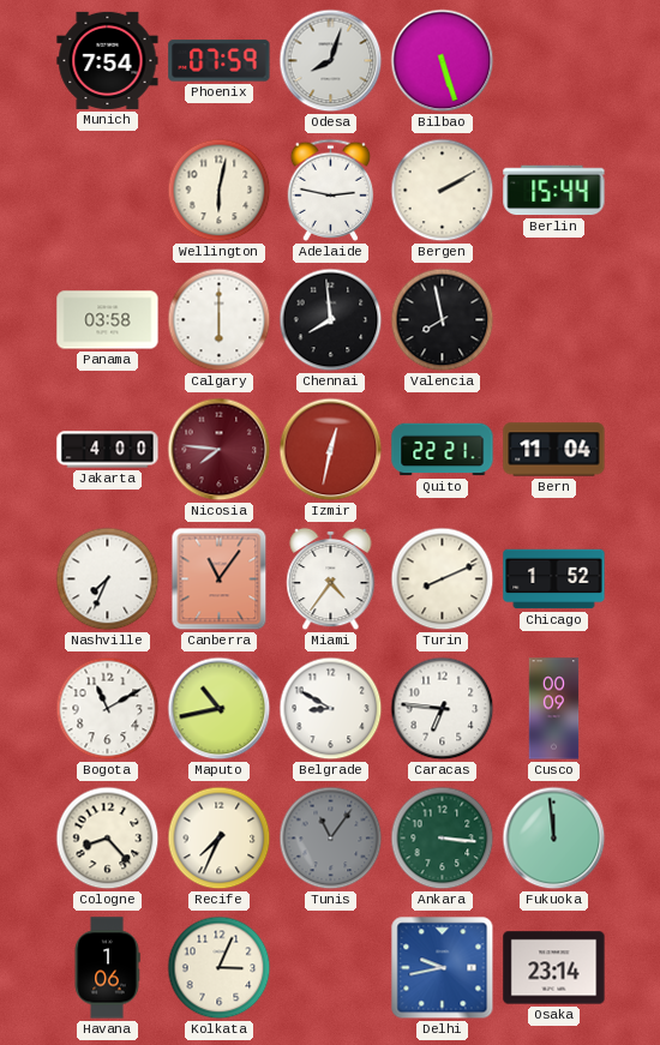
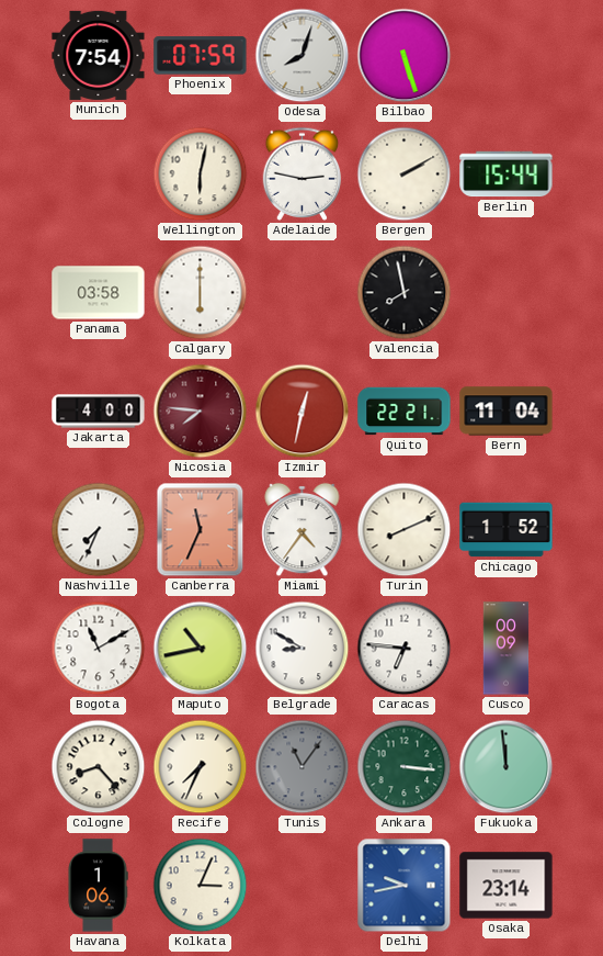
Chennai: 7:59 -> none
Canberra: 11:06 -> 11:34
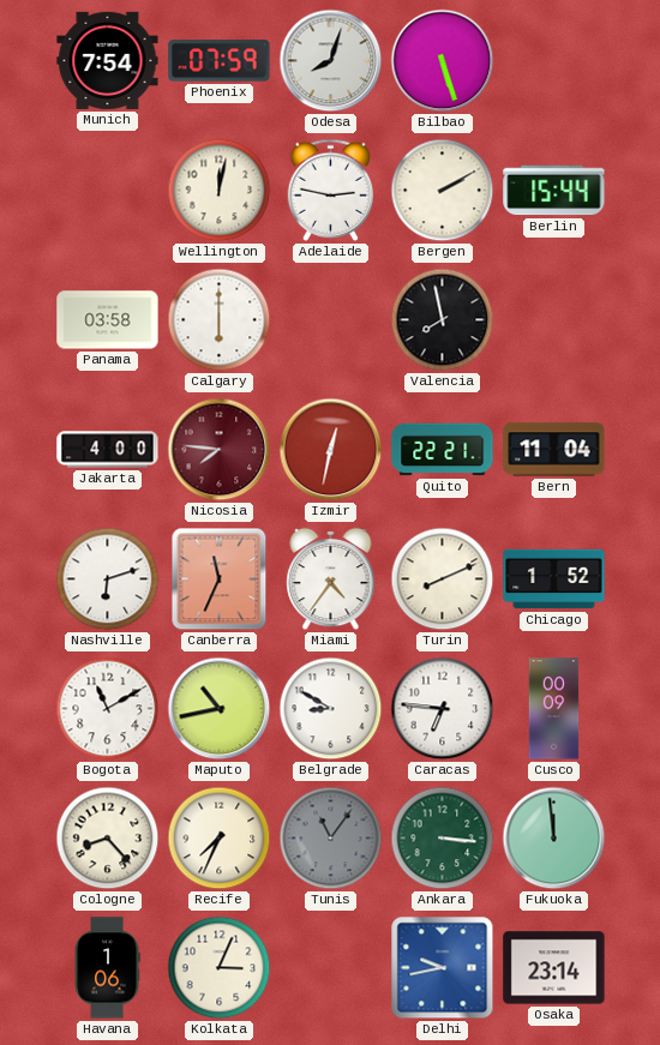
Wellington: 6:02 -> 12:02
Nashville: 7:34 -> 6:12
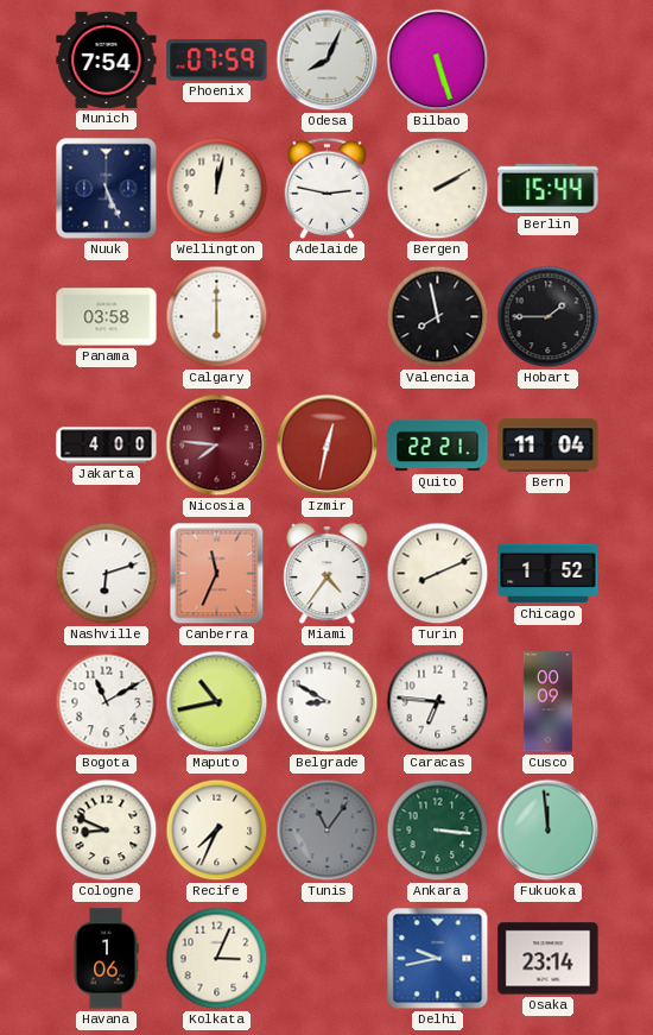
Odesa: 8:03 -> 8:04
Nuuk: none -> 5:26
Hobart: none -> 1:45
Cologne: 8:23 -> 8:49
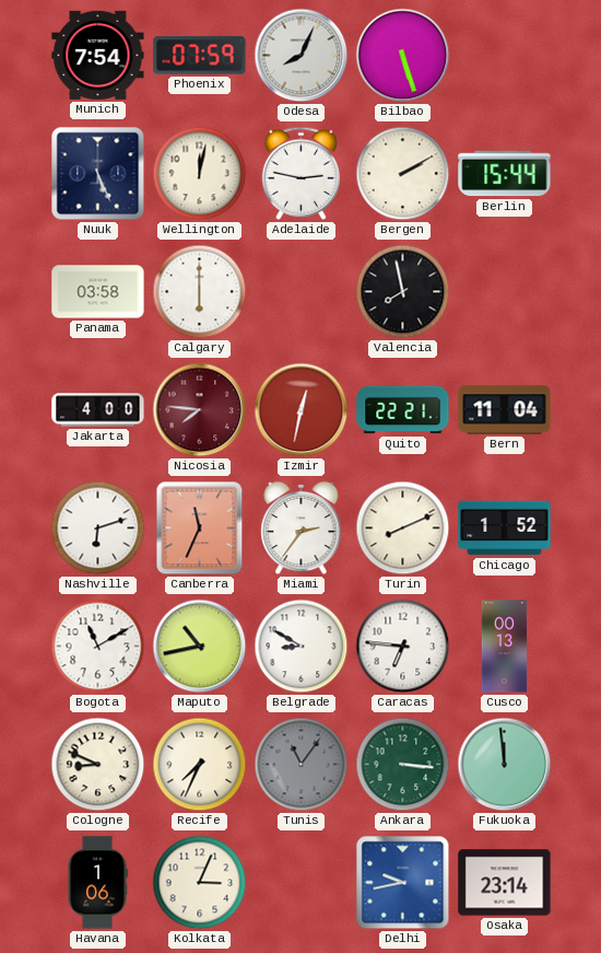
Hobart: 1:45 -> none
Miami: 4:36 -> 2:36
Cusco: 00:09 -> 00:13
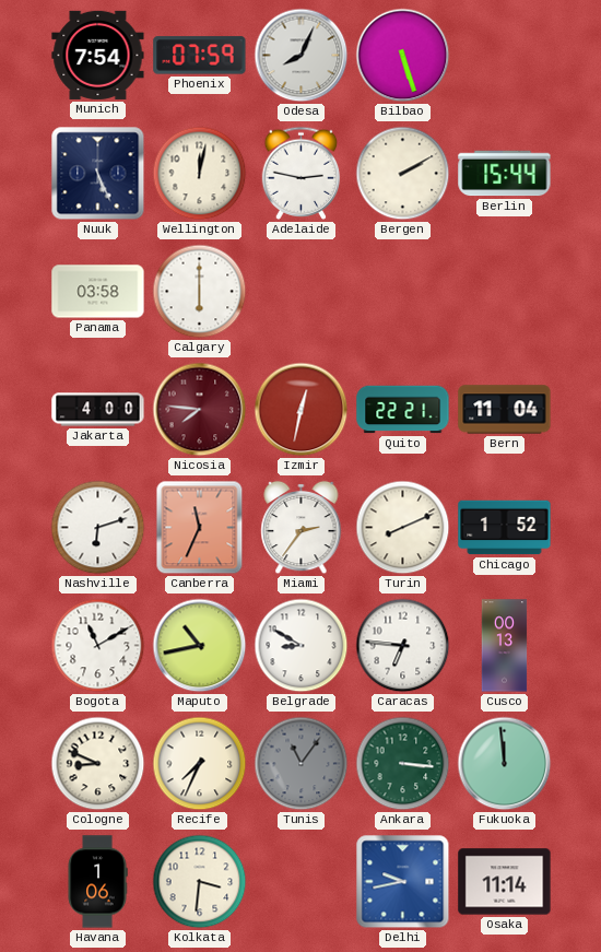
Valencia: 7:58 -> none
Kolkata: 3:04 -> 3:31
Osaka: 23:14 -> 11:14
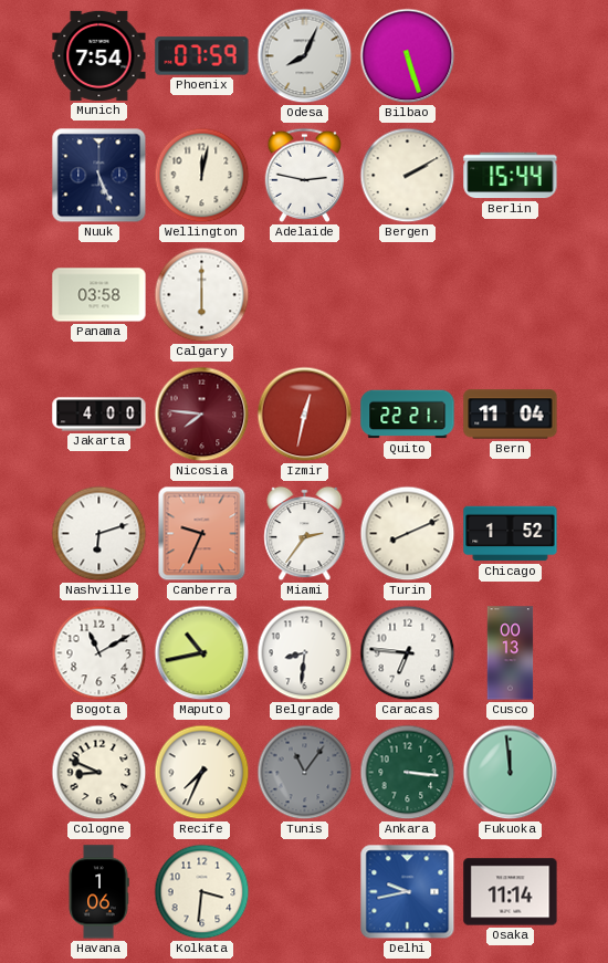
Canberra: 11:34 -> 9:34
Belgrade: 8:50 -> 8:31
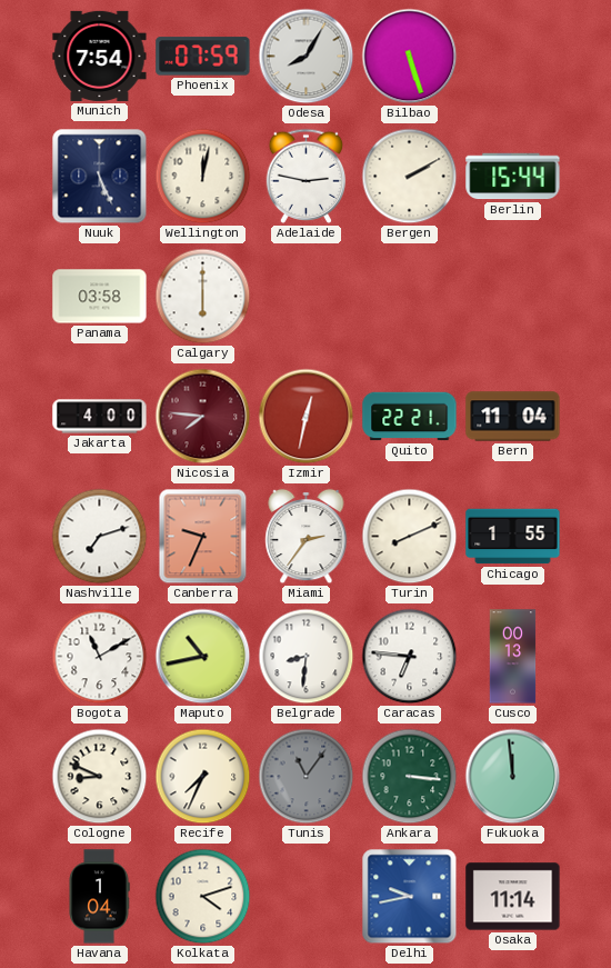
Odesa: 8:04 -> 8:05
Nashville: 6:12 -> 7:12
Chicago: 1:52 -> 1:55
Havana: 1:06 -> 1:04
Kolkata: 3:31 -> 4:12
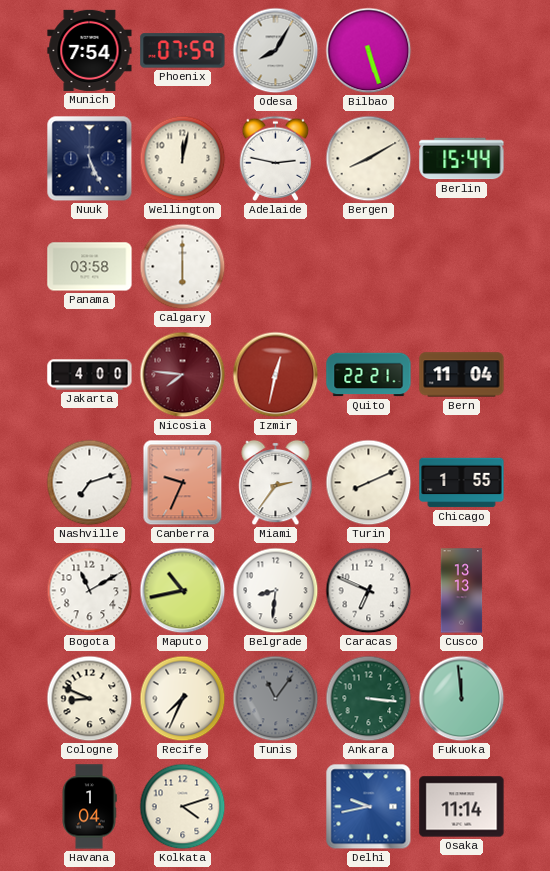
Bergen: 2:10 -> 8:10
Caracas: 6:46 -> 6:49
Cusco: 00:13 -> 13:13
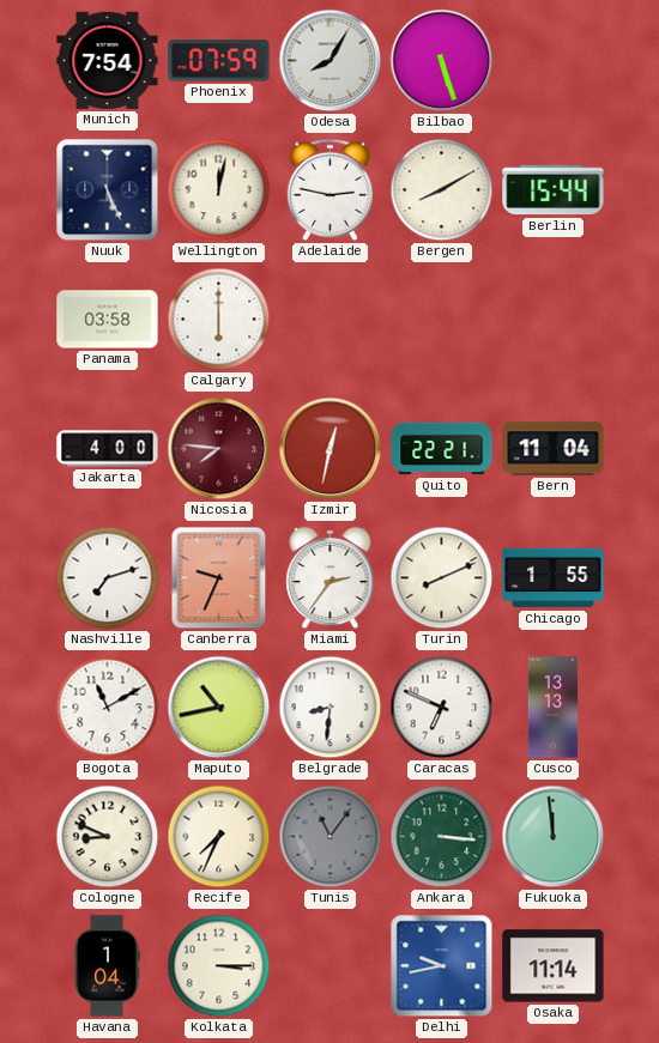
Kolkata: 4:12 -> 3:15
